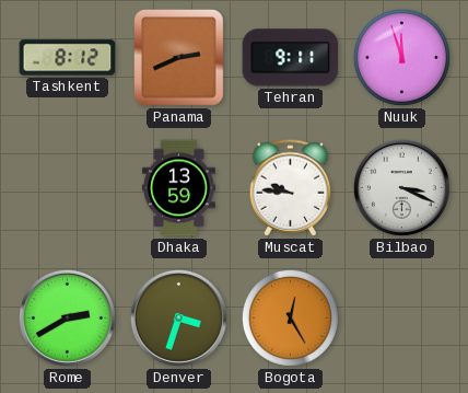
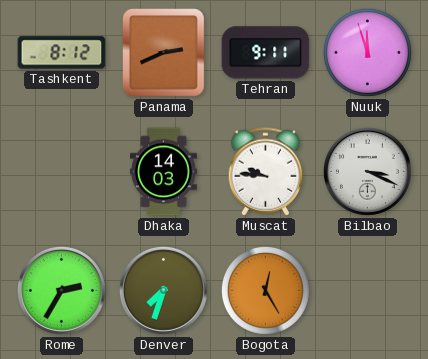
Dhaka: 13:59 -> 14:03
Rome: 2:40 -> 2:35
Denver: 3:33 -> 7:33
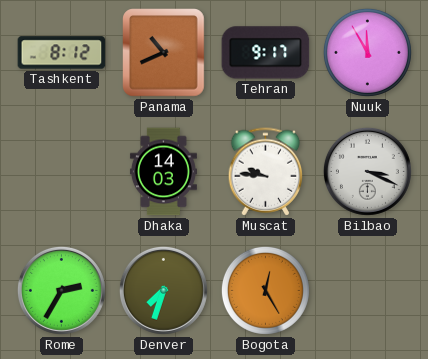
Panama: 2:41 -> 10:41
Tehran: 9:11 -> 9:17
Nuuk: 11:57 -> 11:55
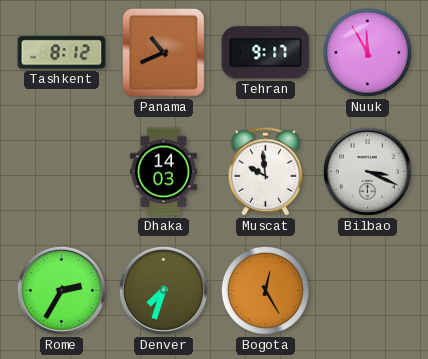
Muscat: 9:46 -> 9:59
